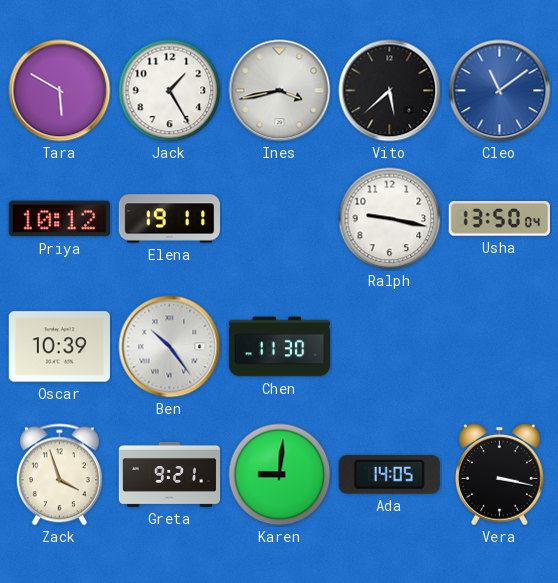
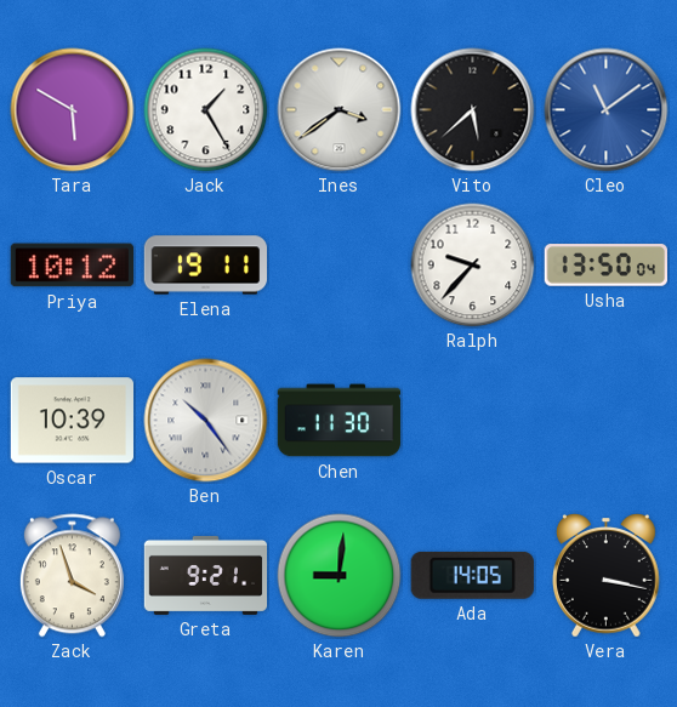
Ines: 3:43 -> 3:39
Ralph: 9:17 -> 9:37
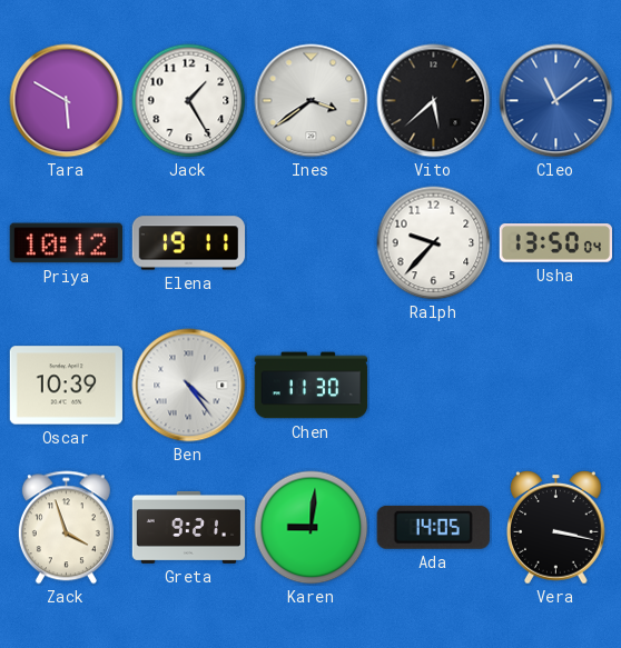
Ben: 10:24 -> 4:24
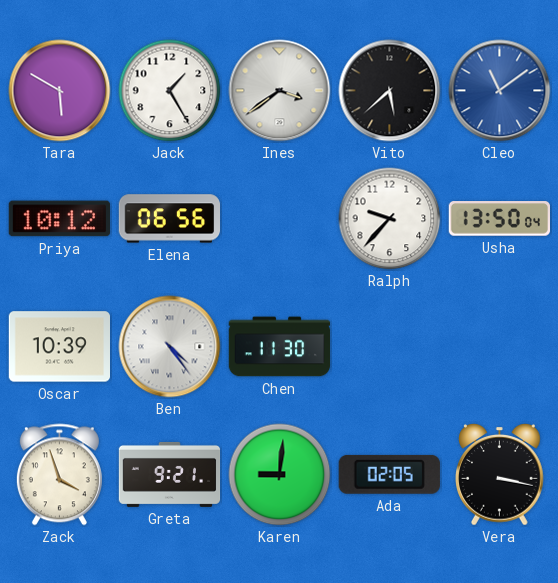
Elena: 19:11 -> 06:56
Ada: 14:05 -> 02:05
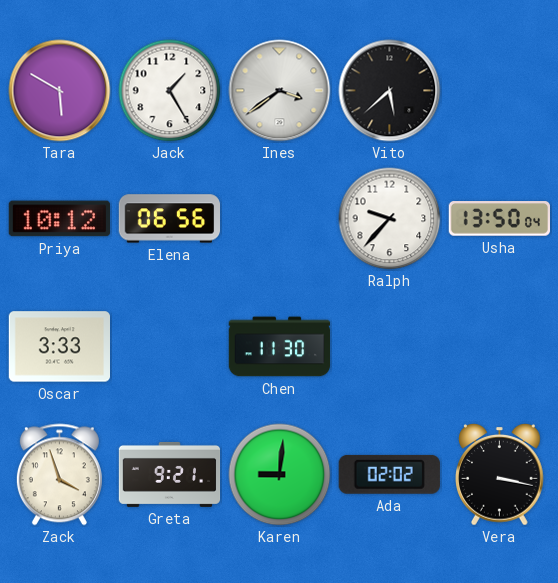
Cleo: 11:09 -> none
Oscar: 10:39 -> 3:33
Ben: 4:24 -> none
Ada: 02:05 -> 02:02
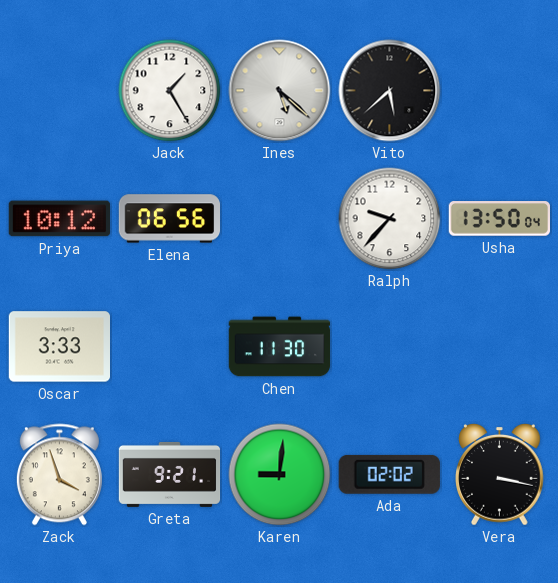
Tara: 5:50 -> none
Ines: 3:39 -> 5:22
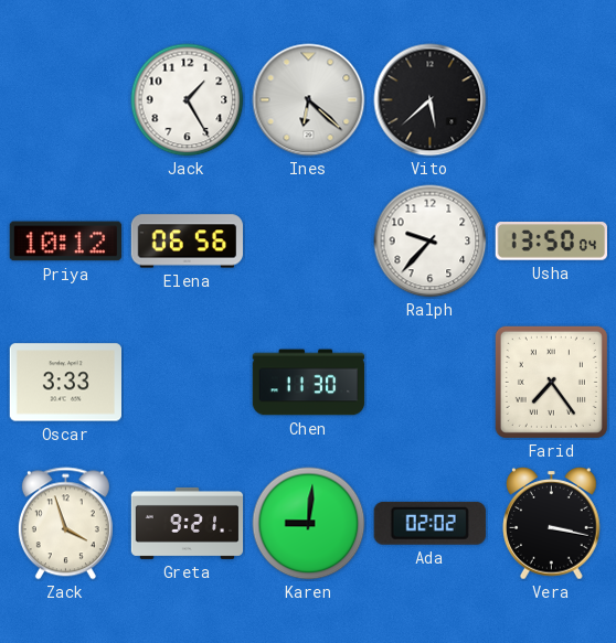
Ines: 5:22 -> 6:22
Farid: none -> 7:24
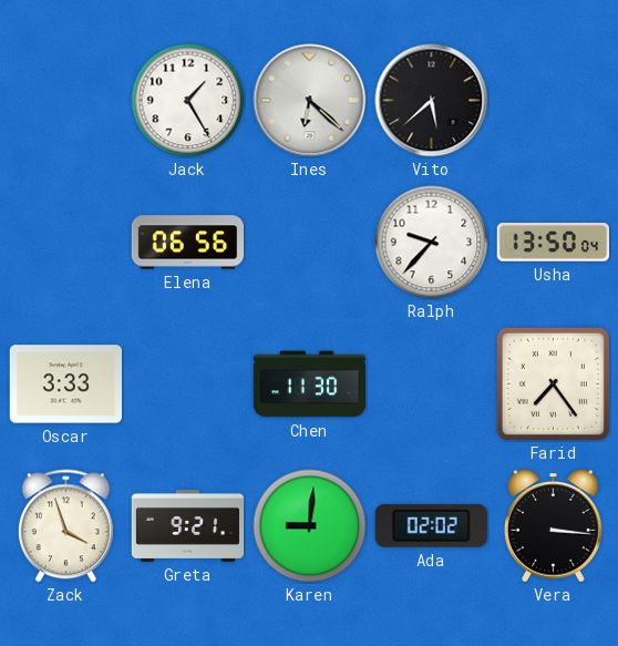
Priya: 10:12 -> none
Vera: 3:17 -> 3:16
